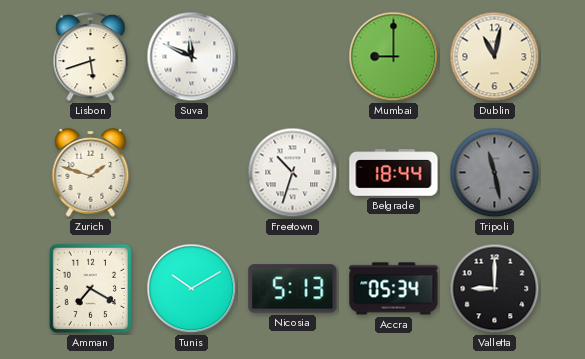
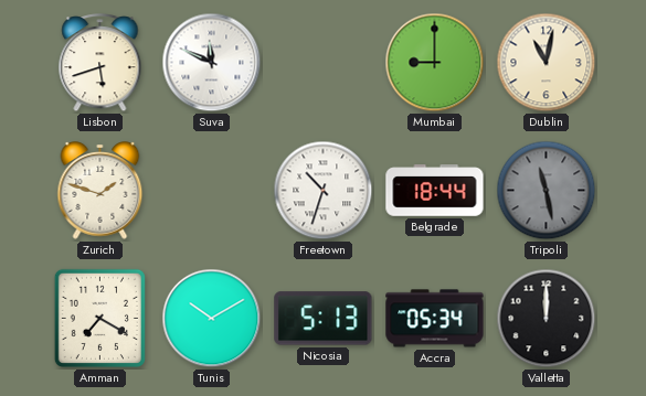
Valletta: 9:00 -> 12:00
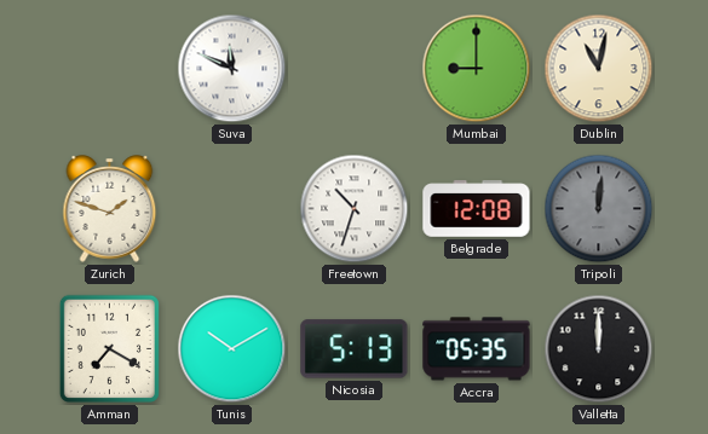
Lisbon: 5:42 -> none
Belgrade: 18:44 -> 12:08
Tripoli: 11:28 -> 12:01
Accra: 05:34 -> 05:35
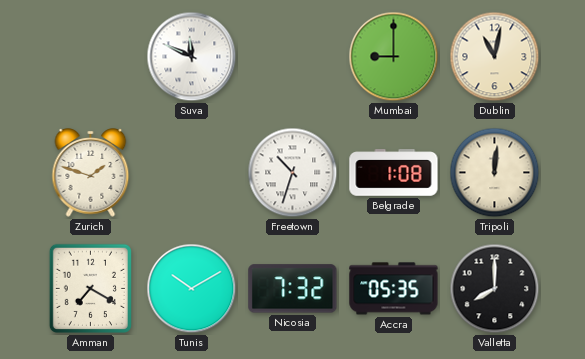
Belgrade: 12:08 -> 1:08
Tripoli dial: grey -> cream
Nicosia: 5:13 -> 7:32
Valletta: 12:00 -> 8:00
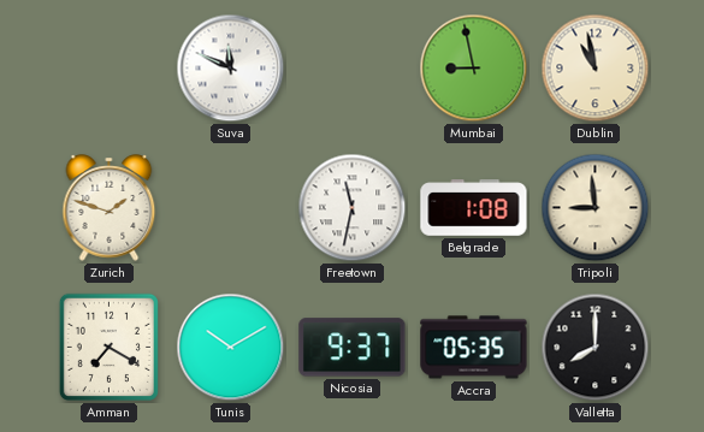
Mumbai: 9:00 -> 8:58
Dublin: 11:02 -> 10:58
Freetown: 10:33 -> 11:32
Tripoli: 12:01 -> 8:59
Nicosia: 7:32 -> 9:37
